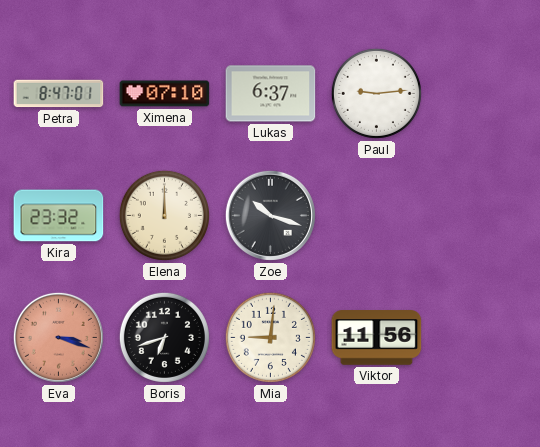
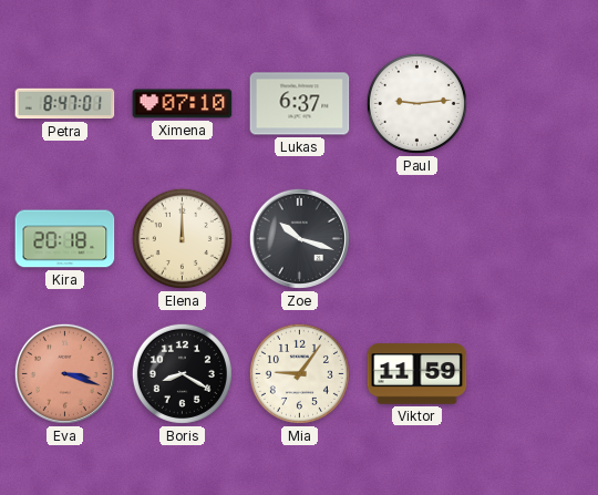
Kira: 23:32 -> 20:18
Boris: 6:42 -> 8:20
Mia: 9:01 -> 9:06
Viktor: 11:56 -> 11:59
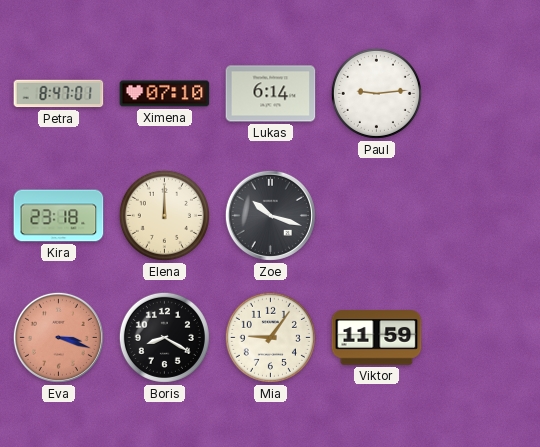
Lukas: 6:37 -> 6:14
Kira: 20:18 -> 23:18
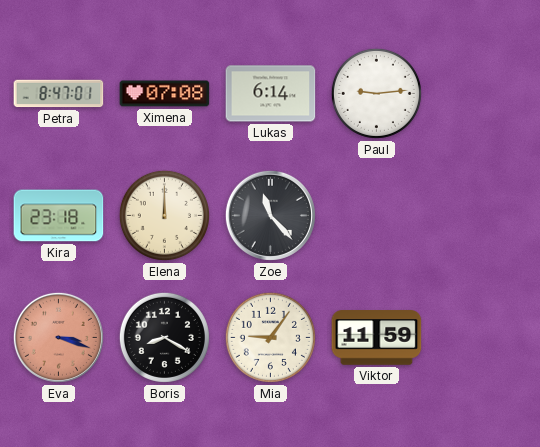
Ximena: 07:10 -> 07:08
Zoe: 10:18 -> 11:23
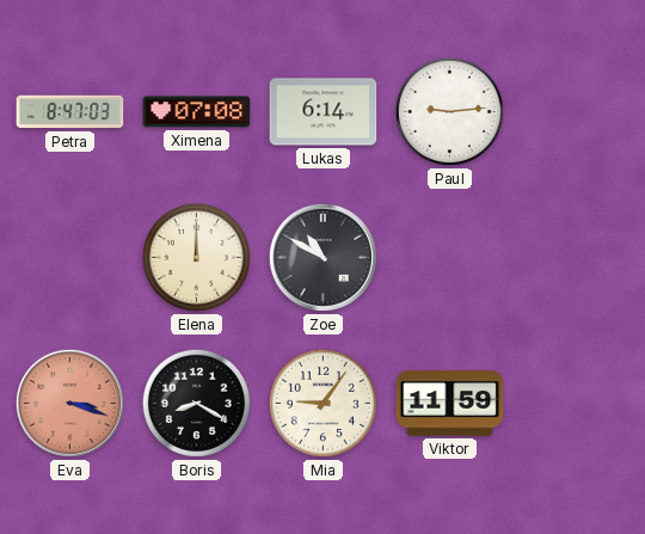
Petra: 8:47:01 -> 8:47:03
Kira: 23:18 -> none
Zoe: 11:23 -> 10:50
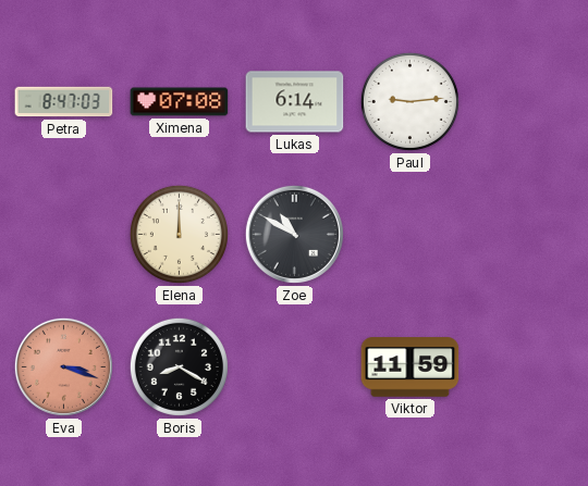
Mia: 9:06 -> none
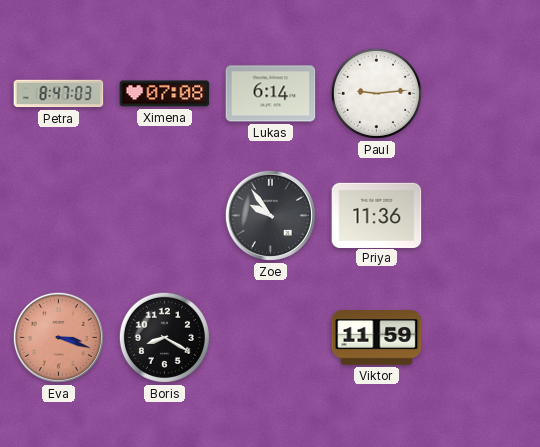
Elena: 12:00 -> none
Zoe: 10:50 -> 9:54
Priya: none -> 11:36
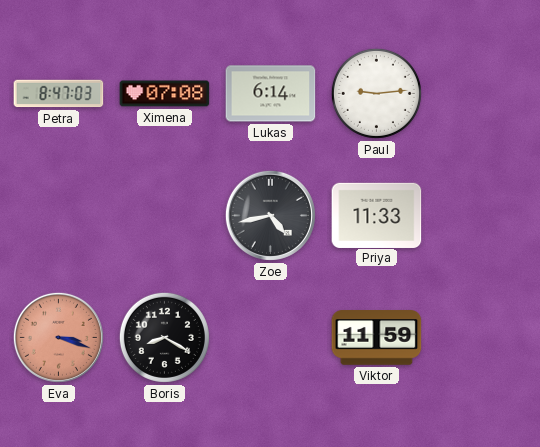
Zoe: 9:54 -> 4:43
Priya: 11:36 -> 11:33
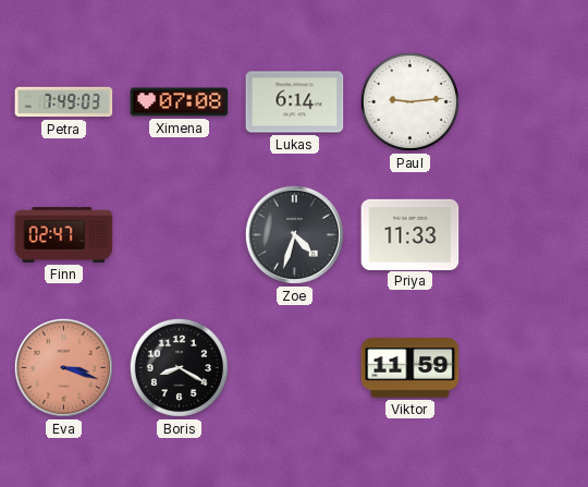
Petra: 8:47 -> 7:49
Finn: none -> 02:47
Zoe: 4:43 -> 4:33
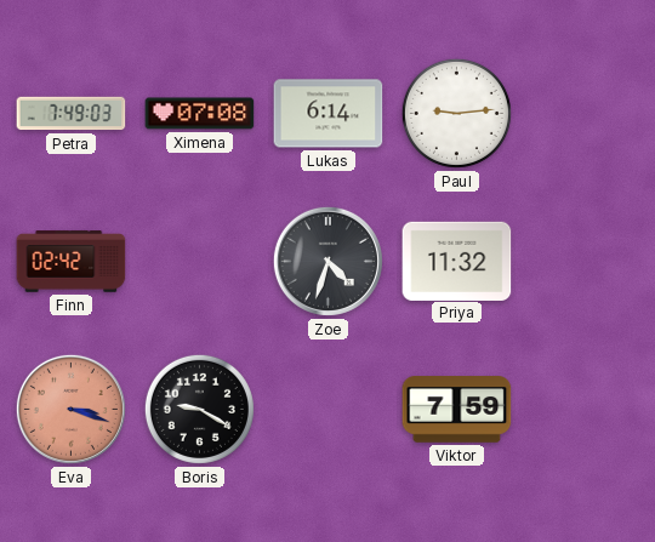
Finn: 02:47 -> 02:42
Priya: 11:33 -> 11:32
Boris: 8:20 -> 9:20
Viktor: 11:59 -> 7:59
